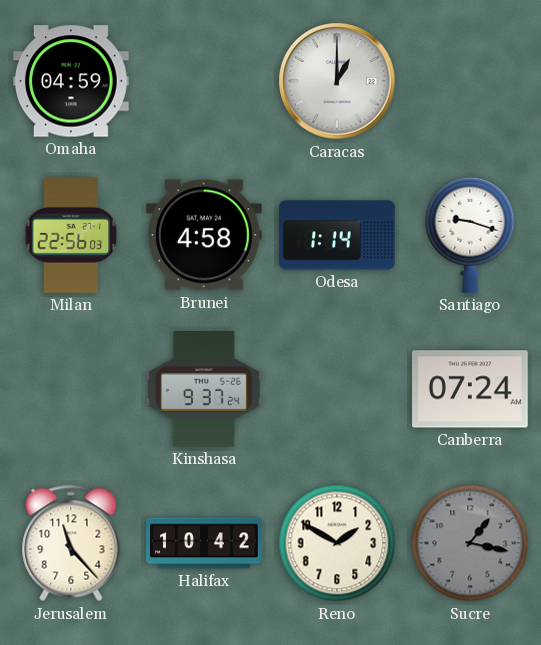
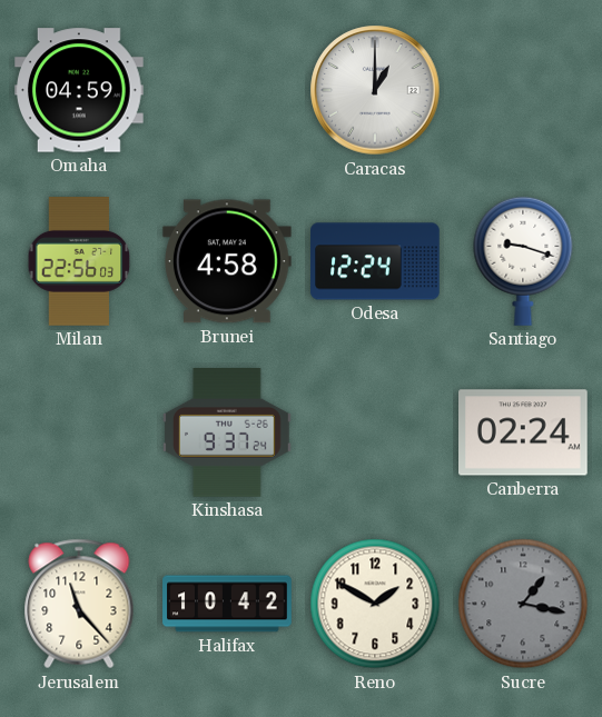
Odesa: 1:14 -> 12:24
Canberra: 07:24 -> 02:24
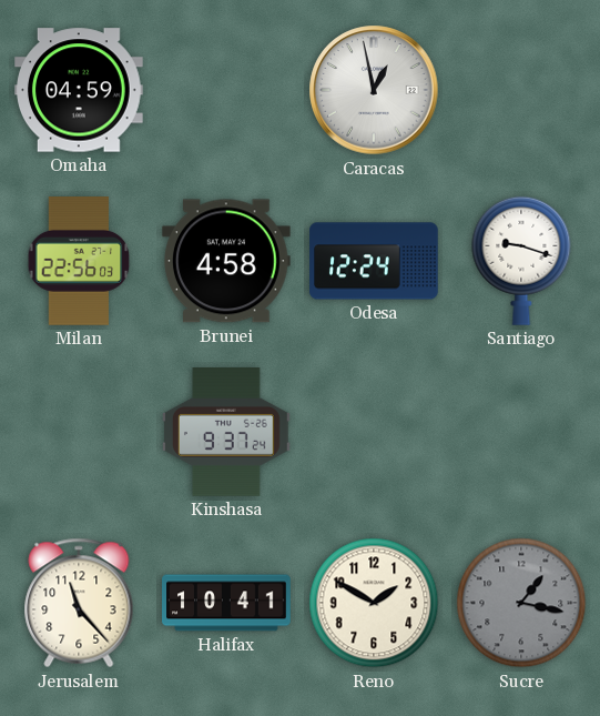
Caracas: 1:00 -> 12:58
Canberra: 02:24 -> none
Halifax: 10:42 -> 10:41
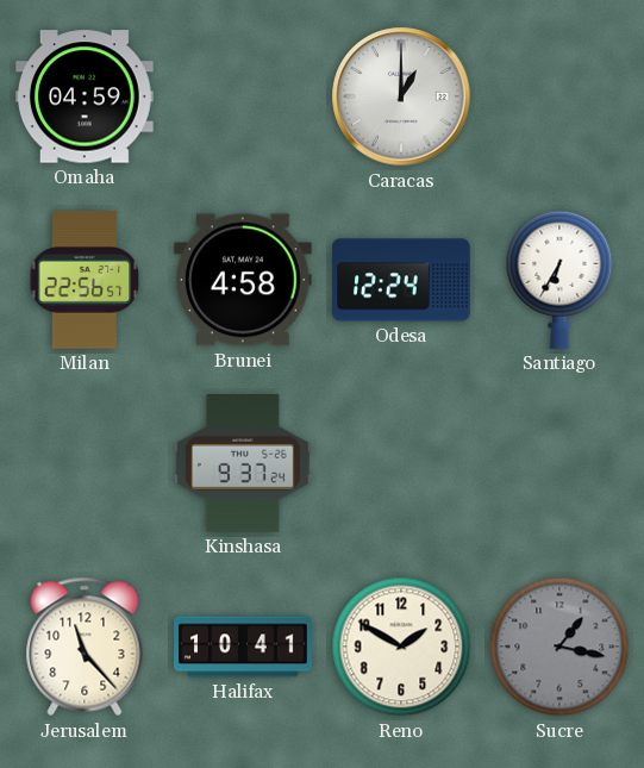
Caracas: 12:58 -> 1:00
Milan: 22:56:03 -> 22:56:57
Santiago: 9:18 -> 6:35
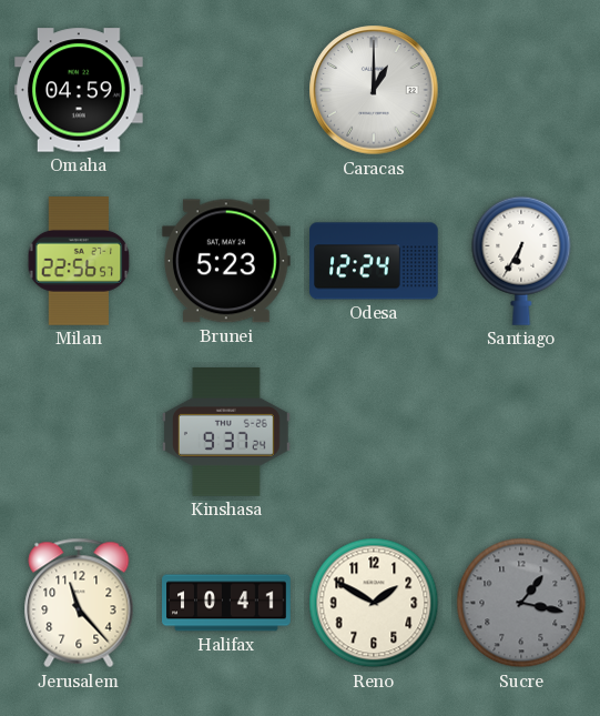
Brunei: 4:58 -> 5:23
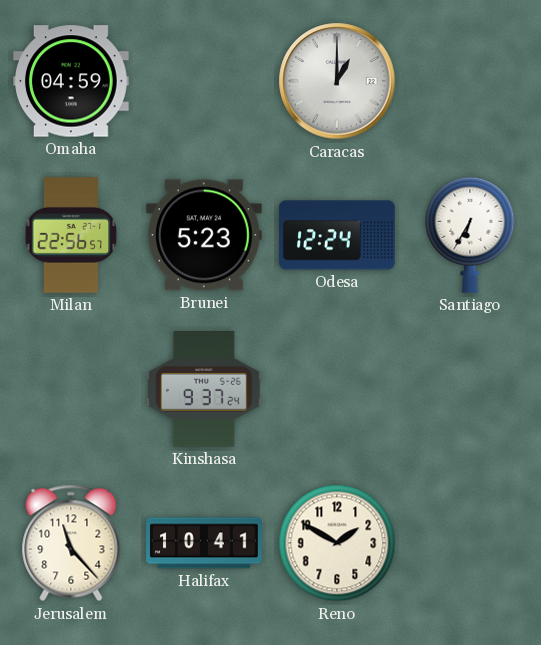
Sucre: 1:17 -> none
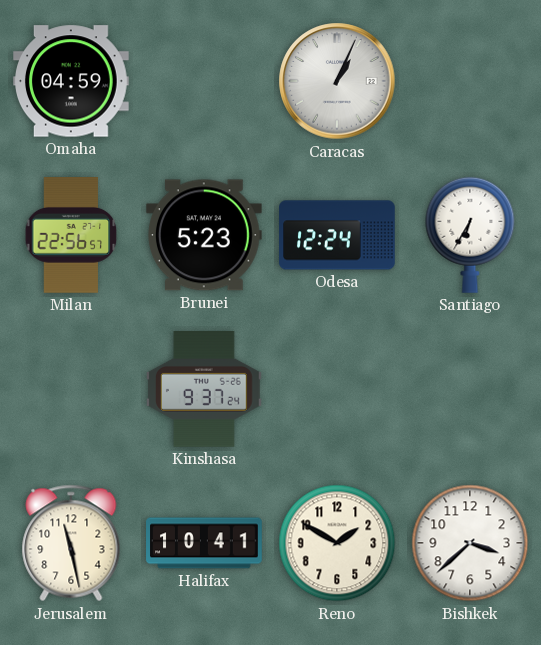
Caracas: 1:00 -> 1:04
Jerusalem: 11:23 -> 11:28
Bishkek: none -> 3:38
